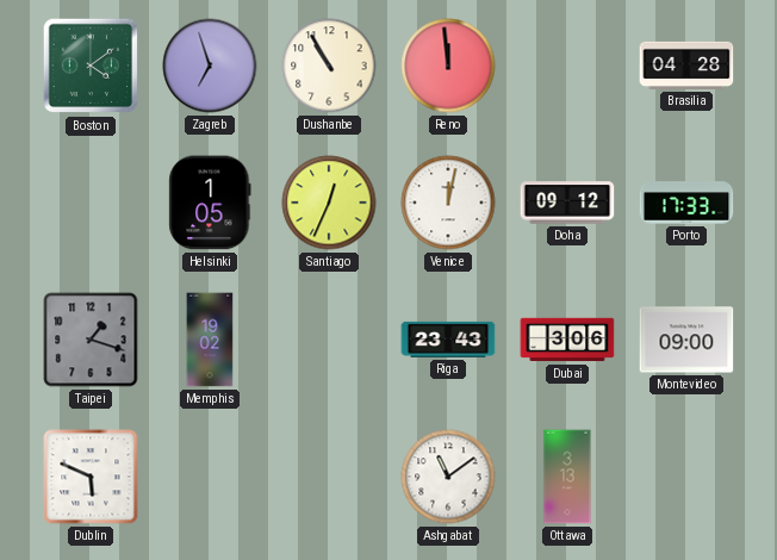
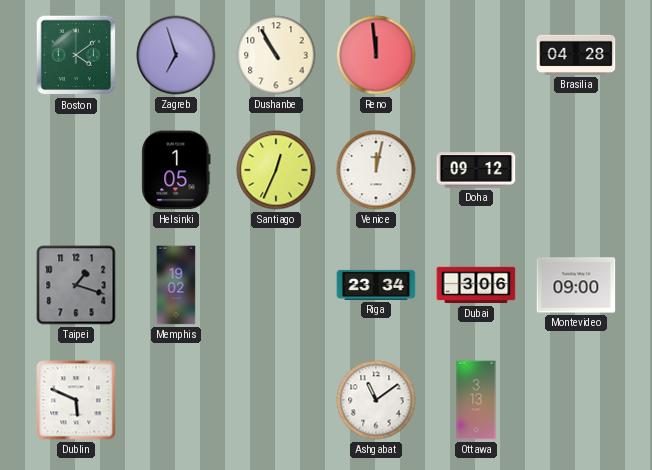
Porto: 17:33 -> none
Riga: 23:43 -> 23:34
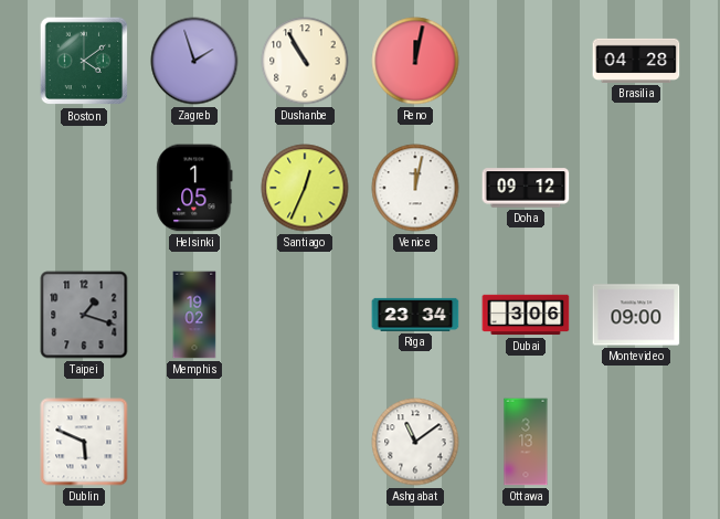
Zagreb: 6:57 -> 1:57
Reno: 11:59 -> 12:02
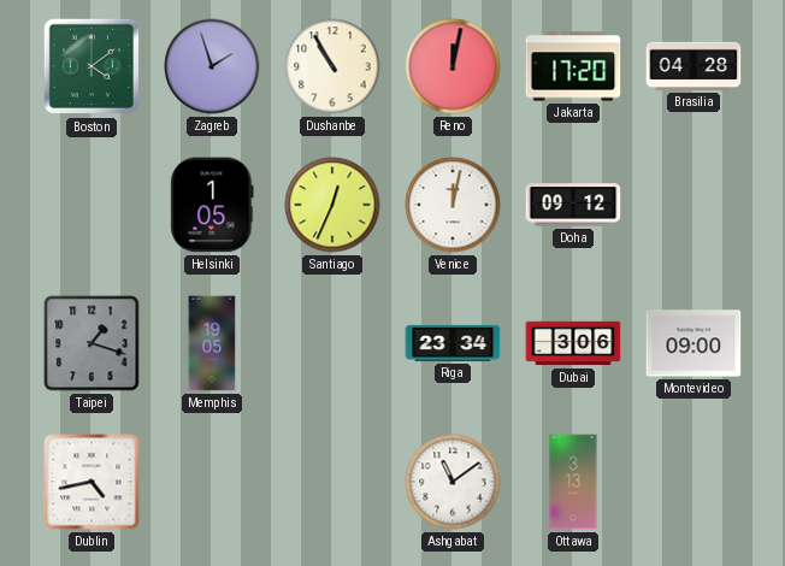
Jakarta: none -> 17:20
Memphis: 19:02 -> 19:05
Dublin: 5:49 -> 4:43
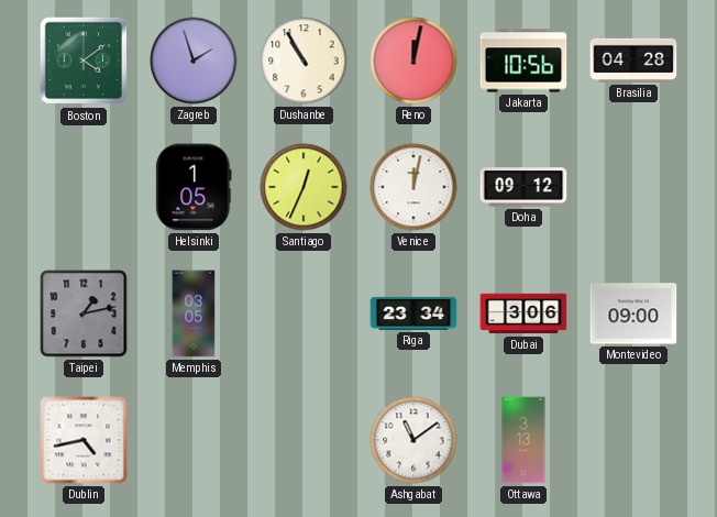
Jakarta: 17:20 -> 10:56
Taipei: 1:18 -> 1:13
Memphis: 19:05 -> 03:05
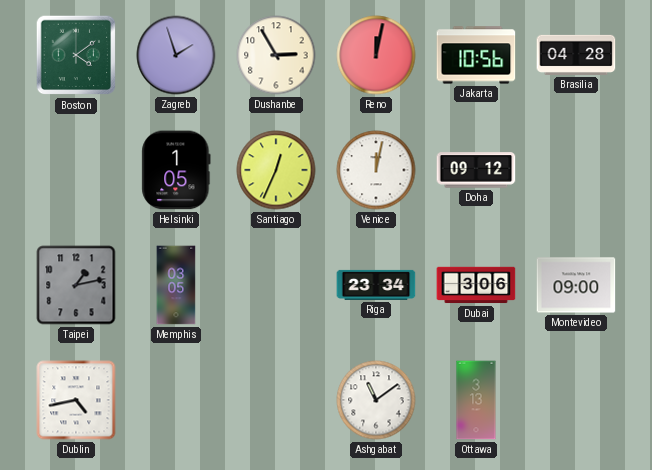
Dushanbe: 10:55 -> 2:55
